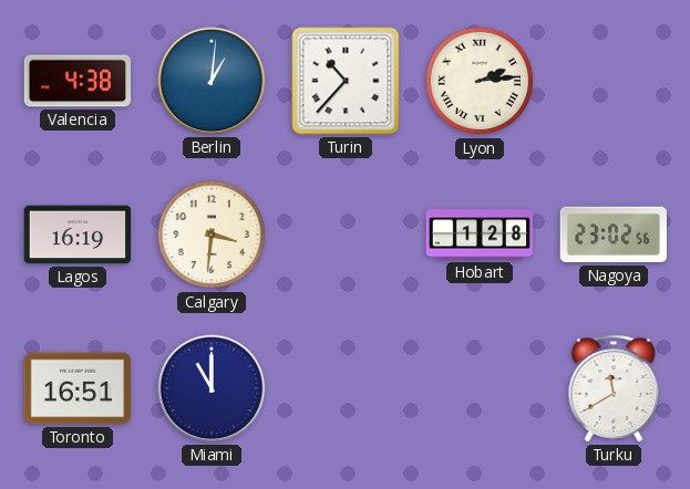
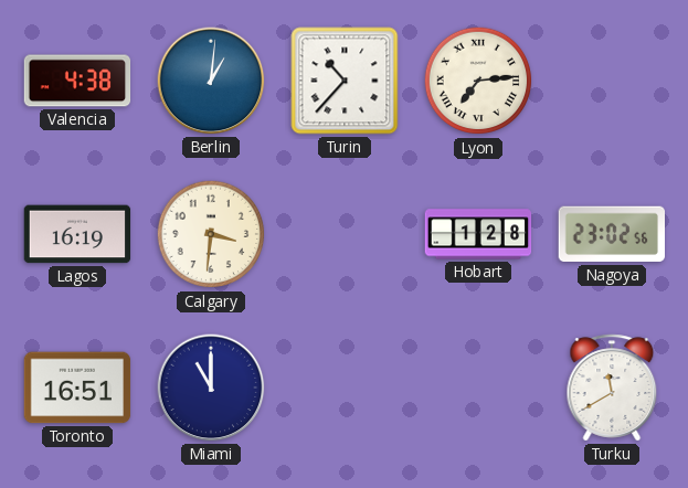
Lyon: 2:14 -> 7:14
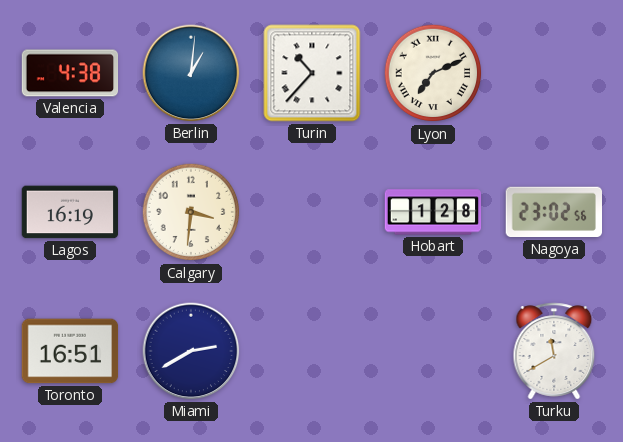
Lyon: 7:14 -> 7:11
Miami: 11:00 -> 2:40
